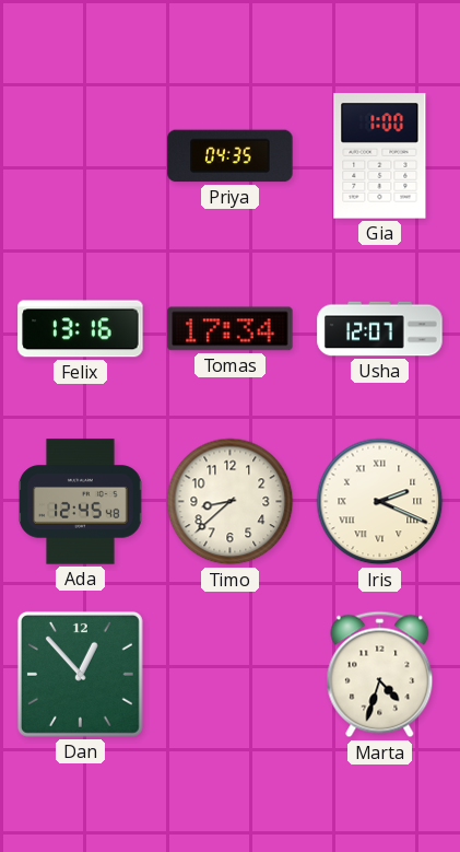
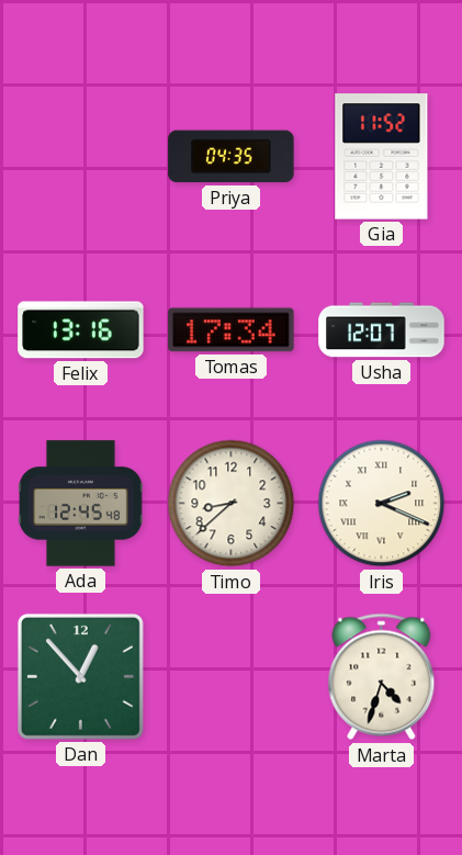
Gia: 1:00 -> 11:52
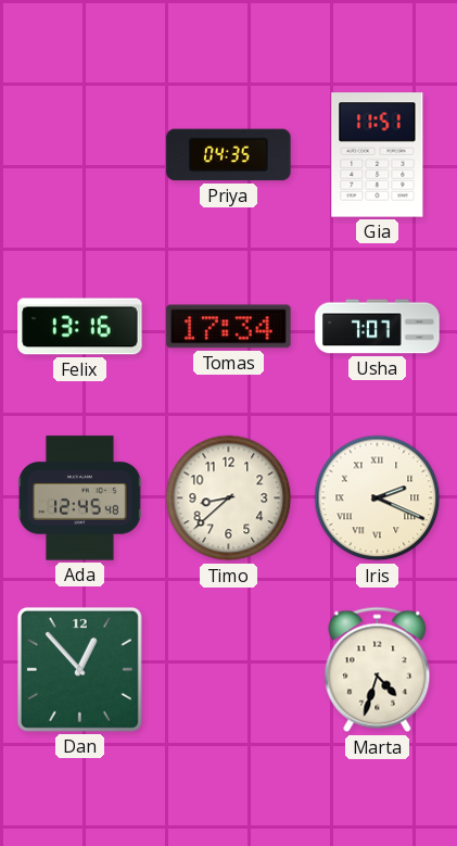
Gia: 11:52 -> 11:51
Usha: 12:07 -> 7:07
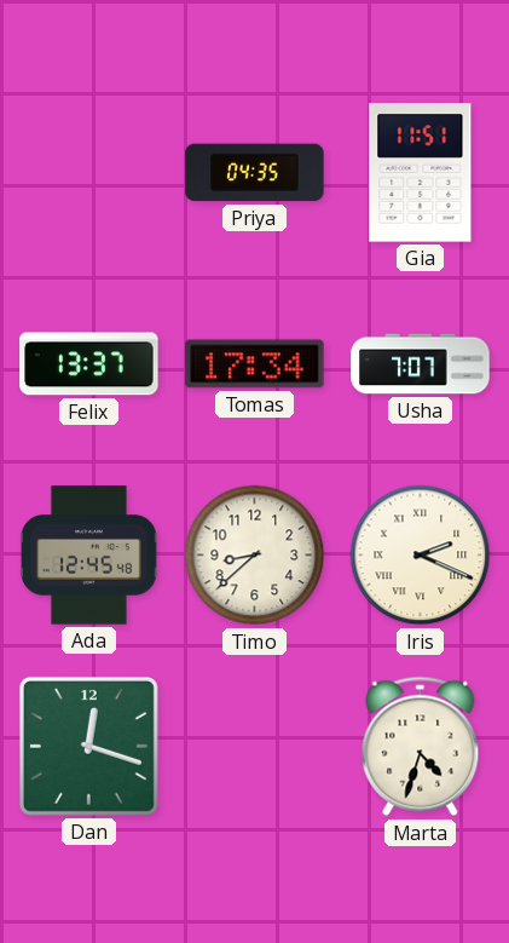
Felix: 13:16 -> 13:37
Dan: 12:53 -> 12:18
